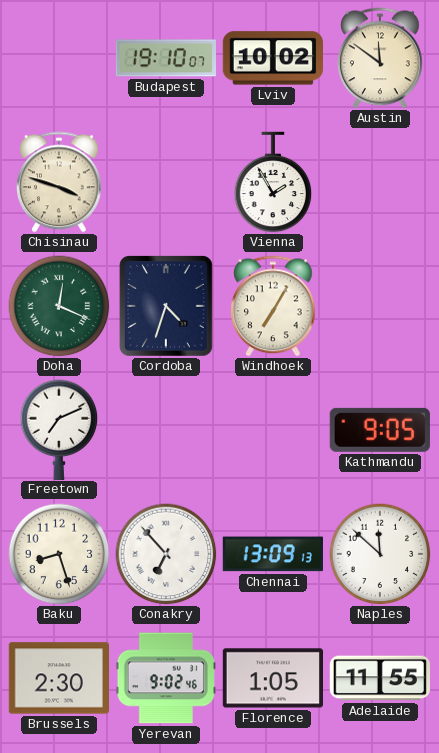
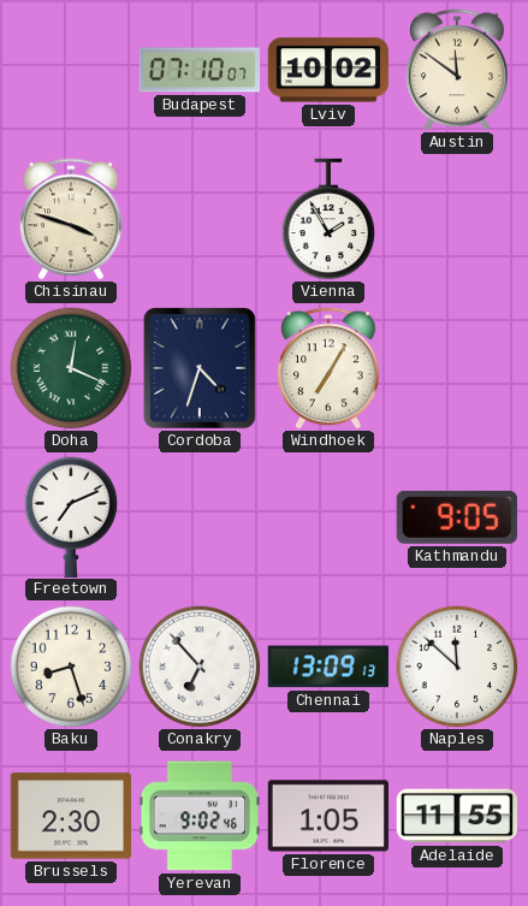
Budapest: 19:10 -> 07:10
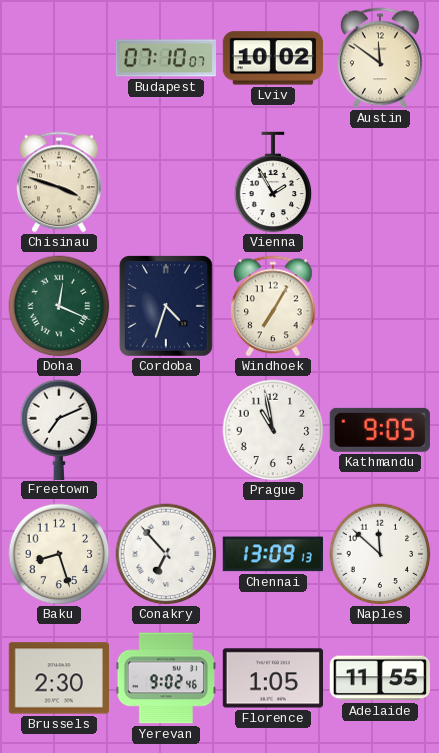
Prague: none -> 10:58
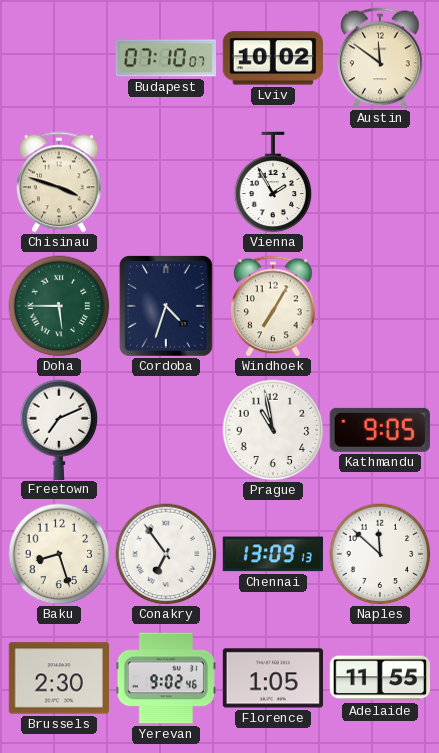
Doha: 12:19 -> 5:45
Conakry: 6:53 -> 6:54
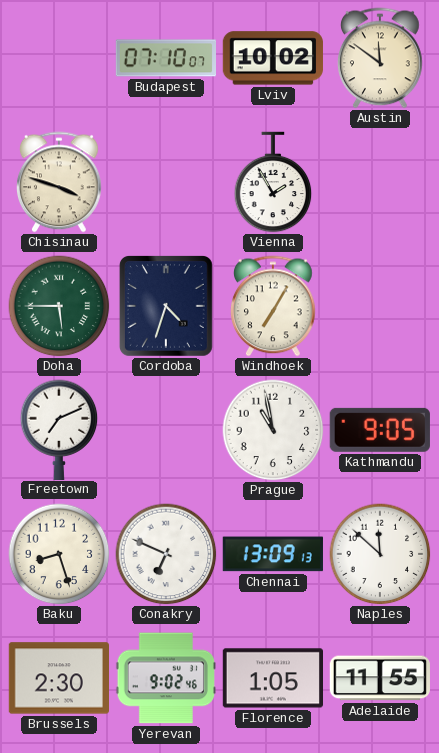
Conakry: 6:54 -> 6:49
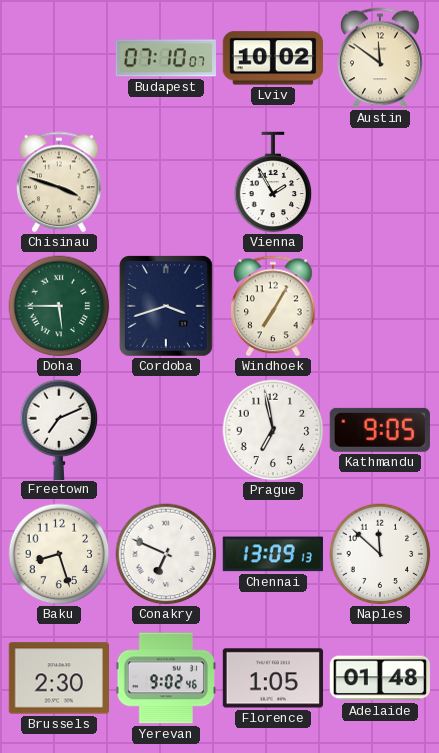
Cordoba: 4:33 -> 3:42
Prague: 10:58 -> 6:58
Adelaide: 11:55 -> 01:48
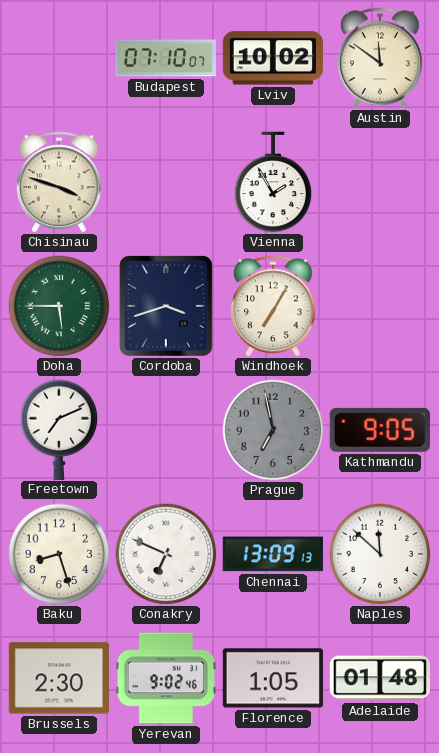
Prague dial: white -> grey
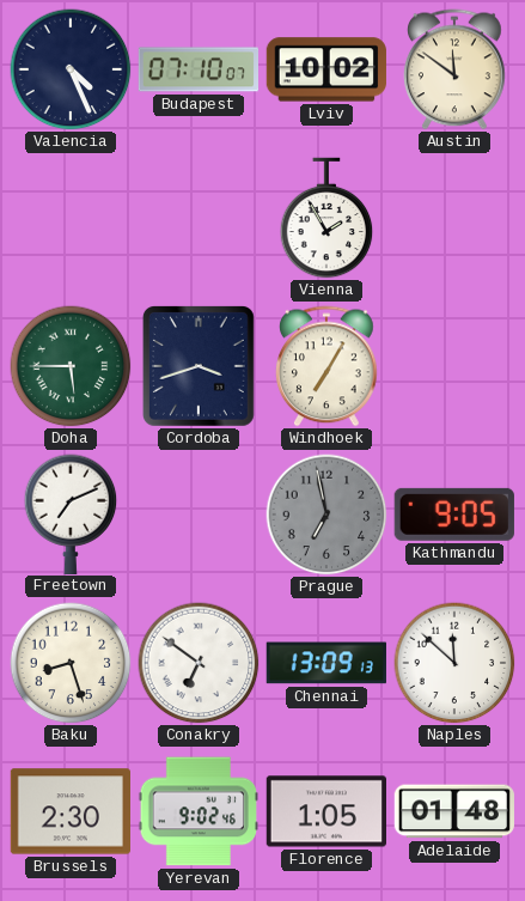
Valencia: none -> 4:26
Chisinau: 3:48 -> none
Conakry: 6:49 -> 6:51
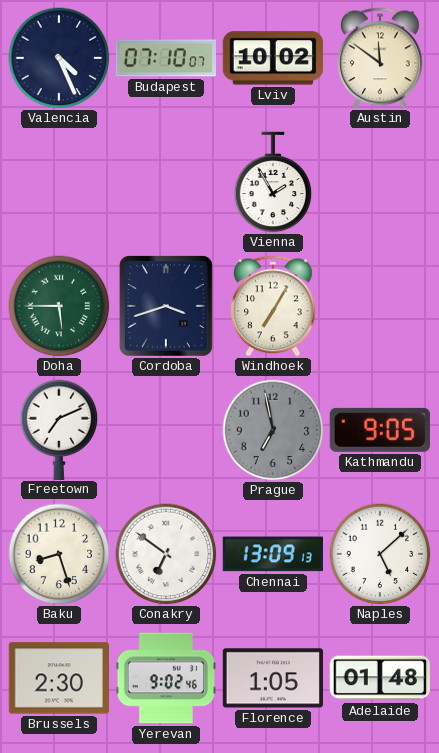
Naples: 11:52 -> 5:08
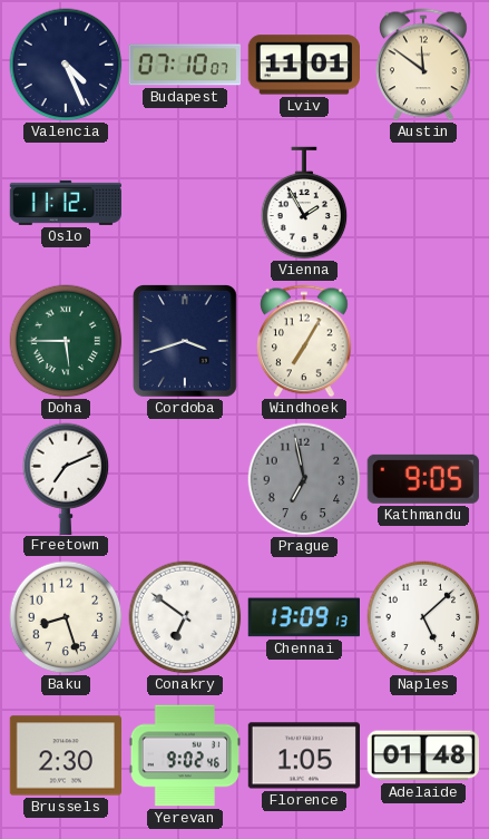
Lviv: 10:02 -> 11:01
Oslo: none -> 11:12
